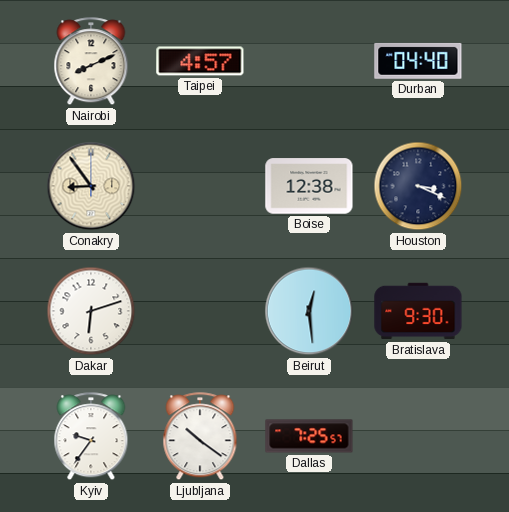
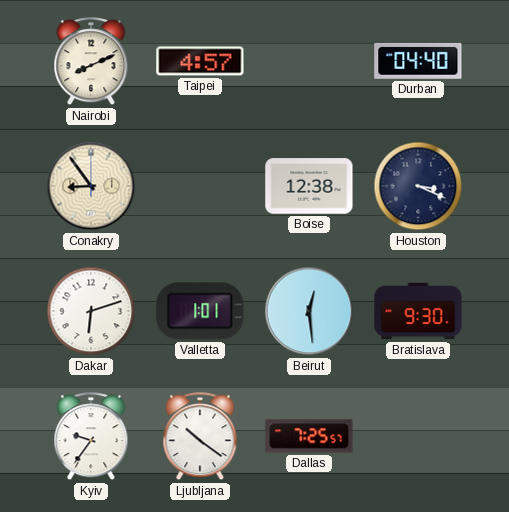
Valletta: none -> 1:01
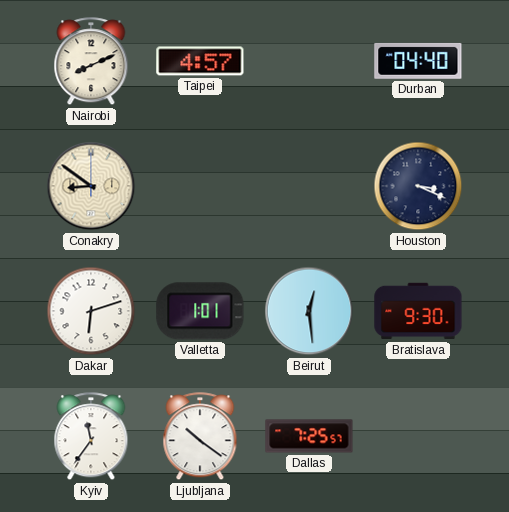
Conakry: 8:54 -> 8:51
Boise: 12:38 -> none
Kyiv: 9:36 -> 11:36
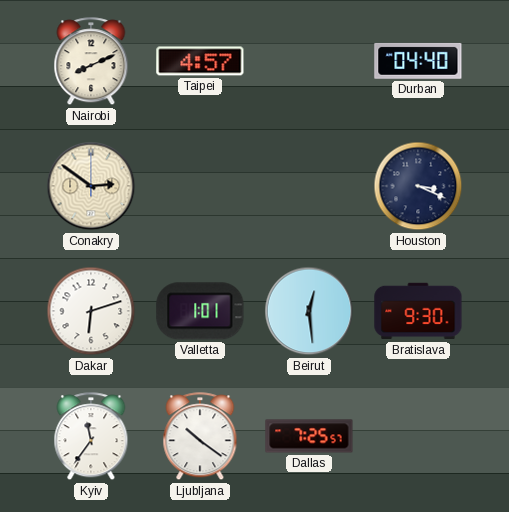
Conakry: 8:51 -> 2:51
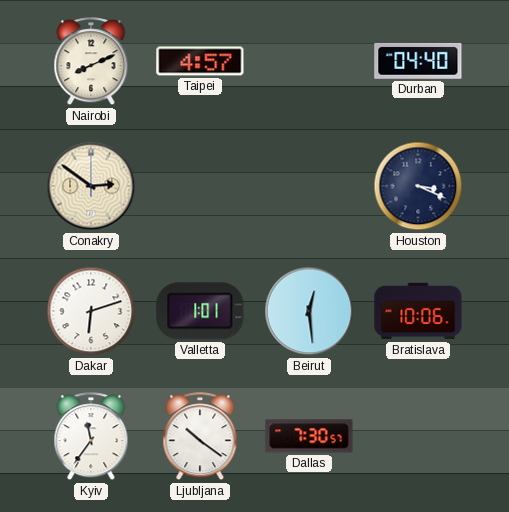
Bratislava: 9:30 -> 10:06
Dallas: 7:25 -> 7:30
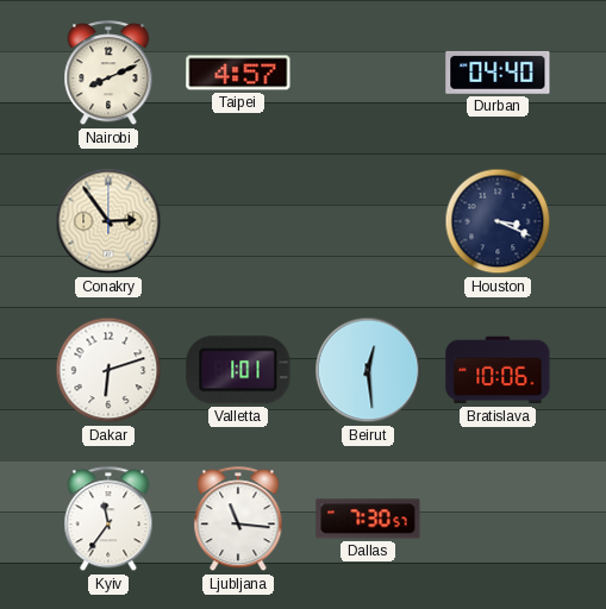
Conakry: 2:51 -> 2:54
Ljubljana: 10:21 -> 11:16
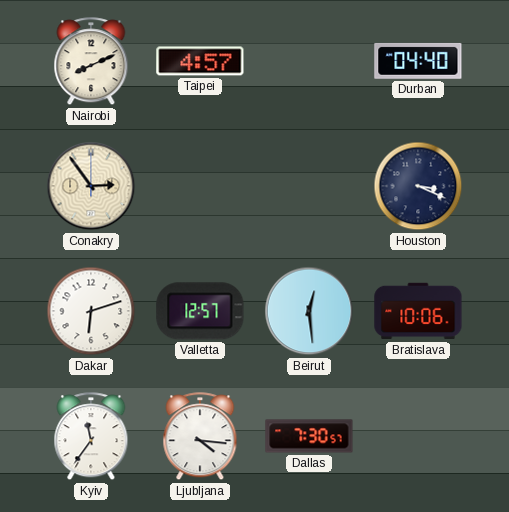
Valletta: 1:01 -> 12:57
Ljubljana: 11:16 -> 4:16
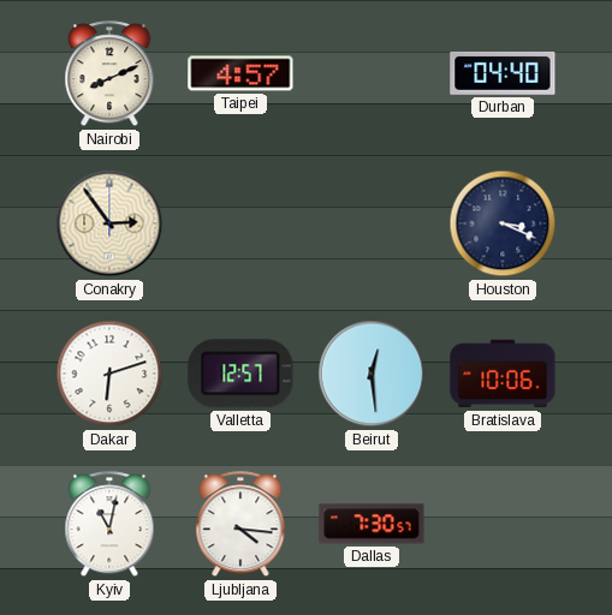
Kyiv: 11:36 -> 11:02
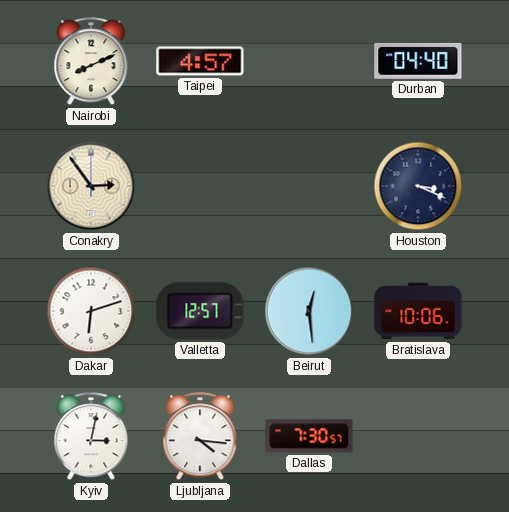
Kyiv: 11:02 -> 3:02
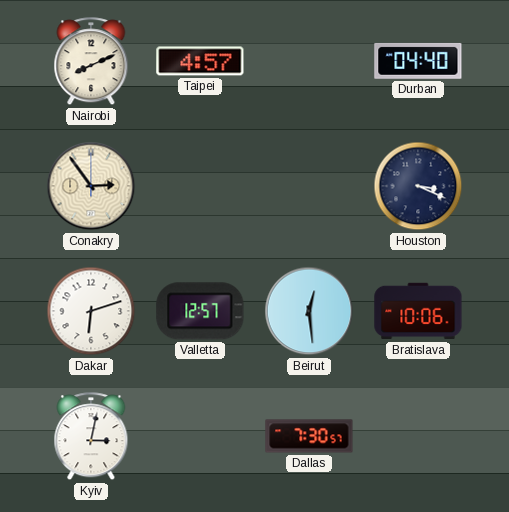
Ljubljana: 4:16 -> none
